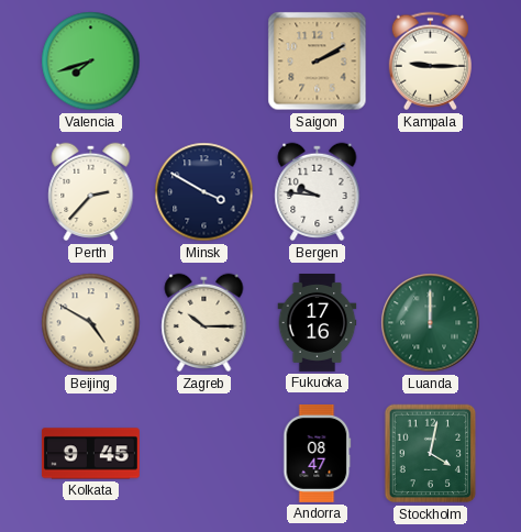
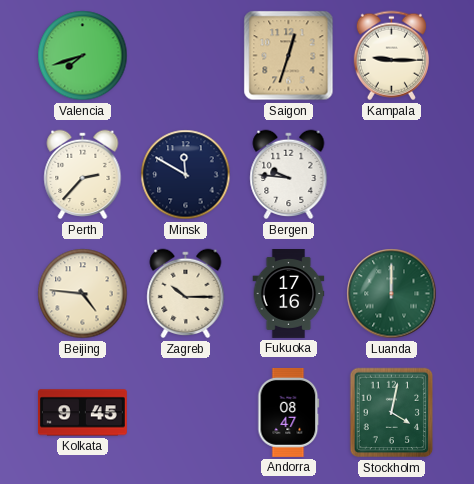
Saigon: 2:10 -> 12:33
Minsk: 3:50 -> 11:50
Beijing: 4:50 -> 4:46
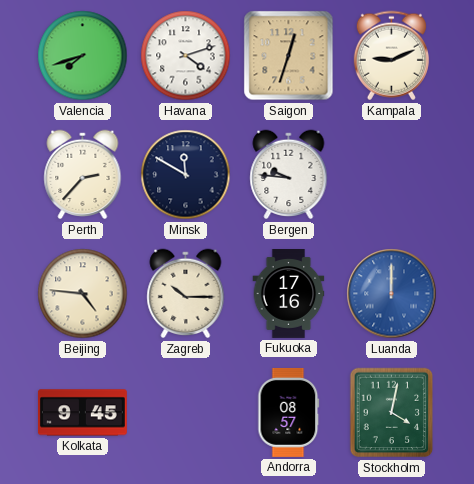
Havana: none -> 4:12
Kampala: 9:15 -> 9:11
Luanda dial: green -> blue
Andorra: 08:47 -> 08:57
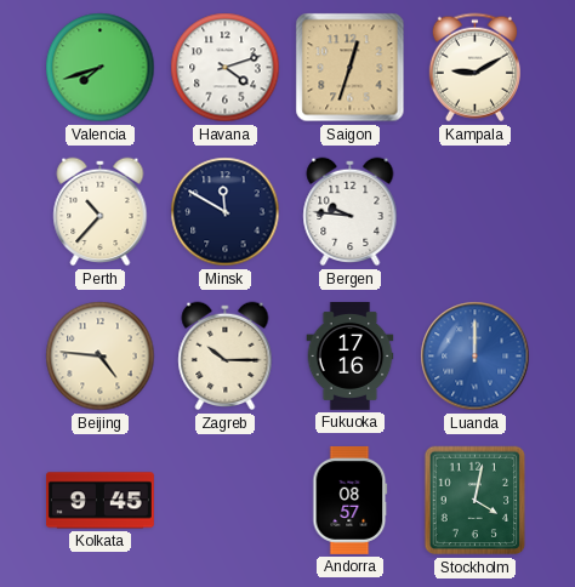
Kampala: 9:11 -> 9:10
Perth: 2:37 -> 10:37
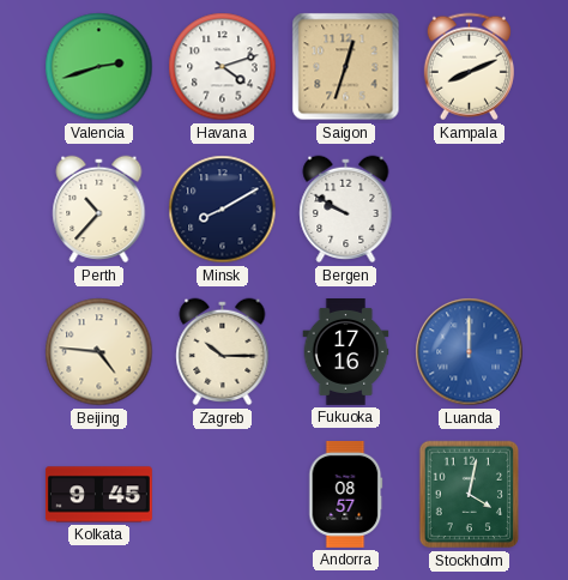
Valencia: 7:42 -> 2:42
Kampala: 9:10 -> 8:11
Minsk: 11:50 -> 8:10
Bergen: 9:46 -> 9:50
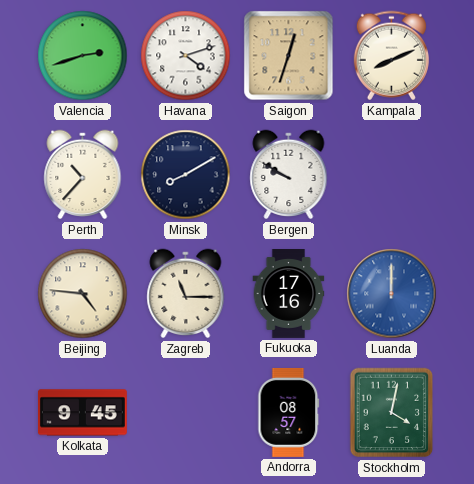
Zagreb: 10:15 -> 11:15
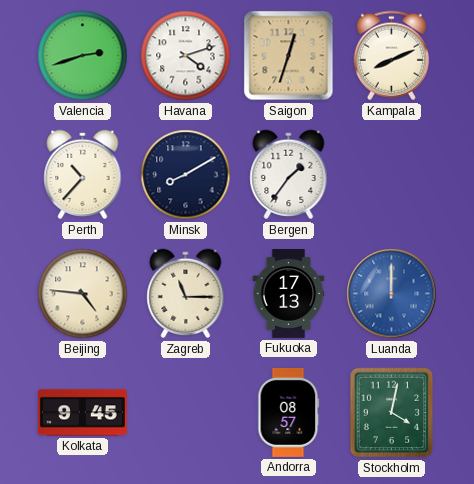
Bergen: 9:50 -> 1:36
Fukuoka: 17:16 -> 17:13
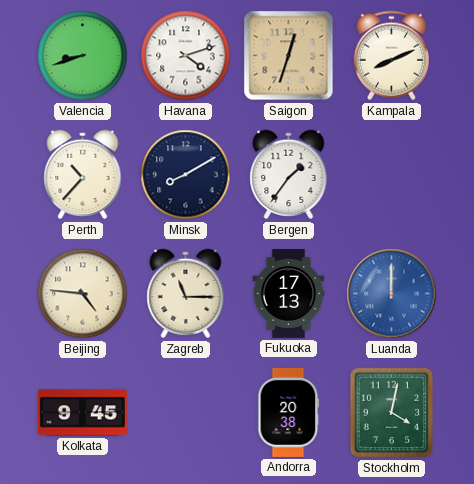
Valencia: 2:42 -> 8:42
Andorra: 08:57 -> 20:38
